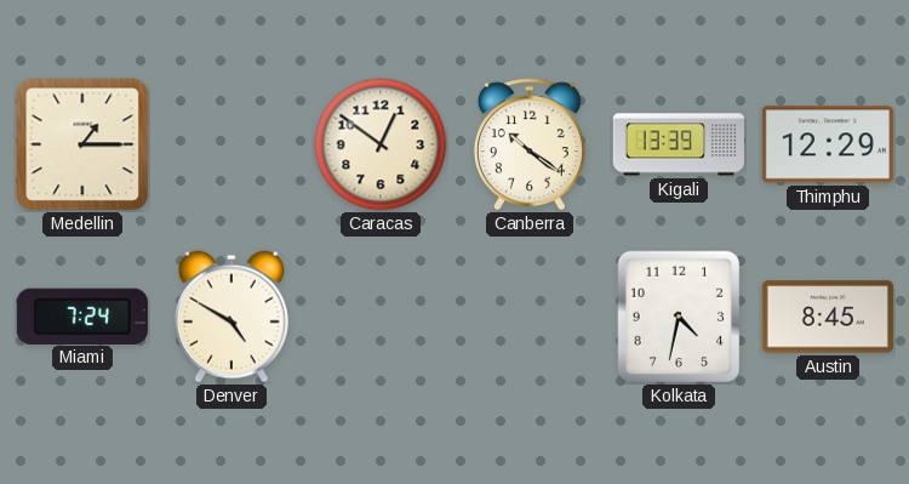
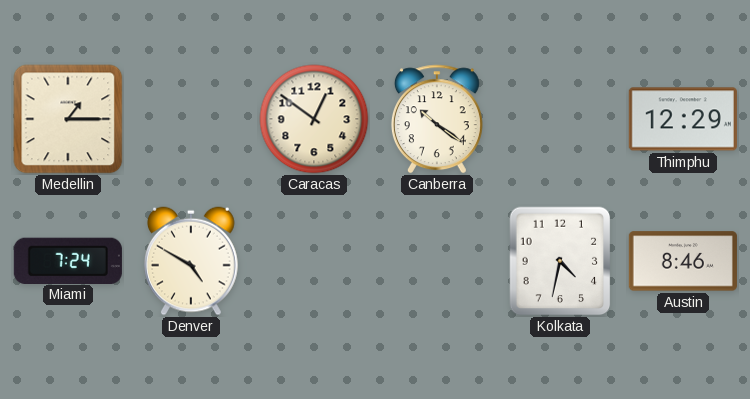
Kigali: 13:39 -> none
Austin: 8:45 -> 8:46
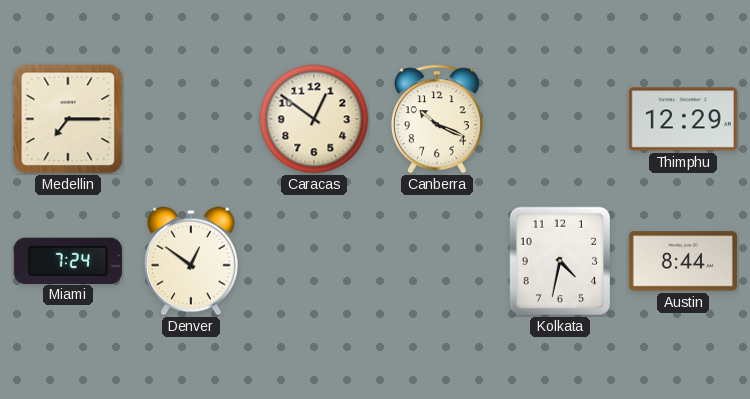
Medellin: 1:15 -> 7:15
Canberra: 10:21 -> 10:19
Denver: 4:50 -> 12:51
Austin: 8:46 -> 8:44
